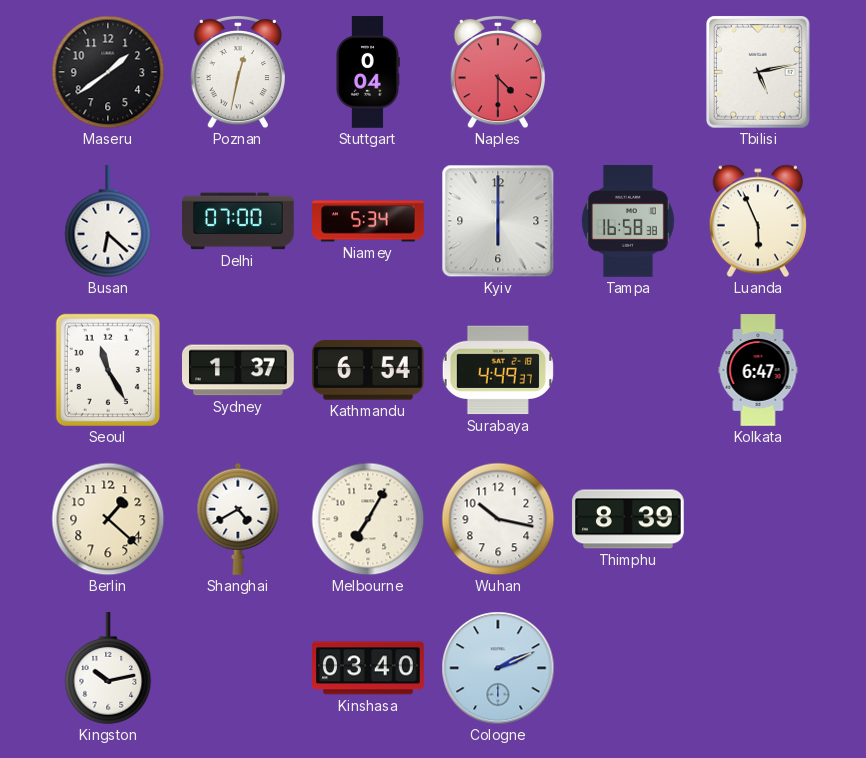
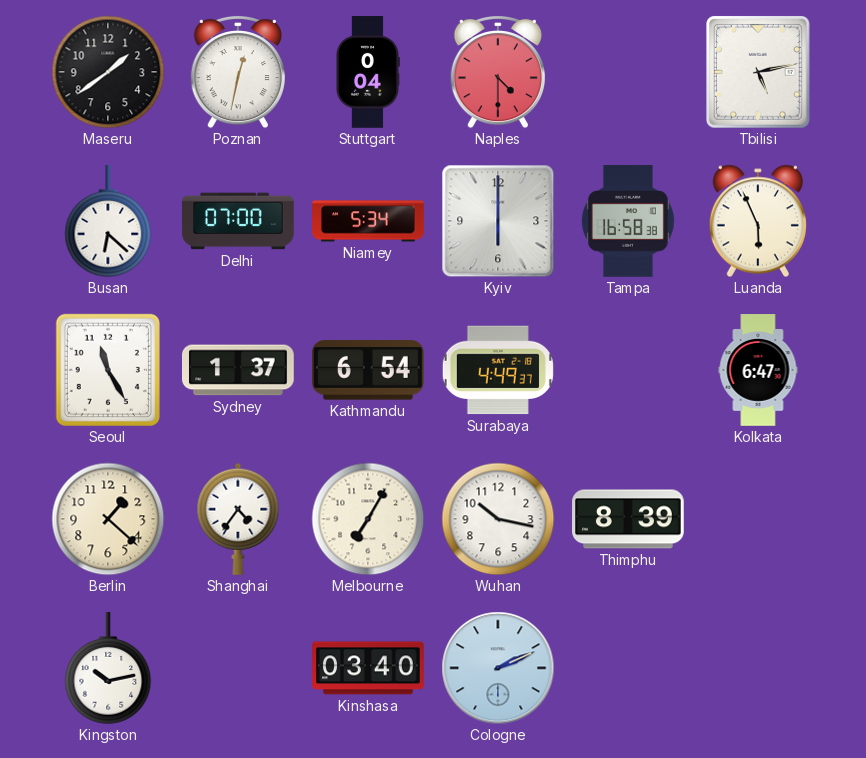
Shanghai: 4:40 -> 4:36
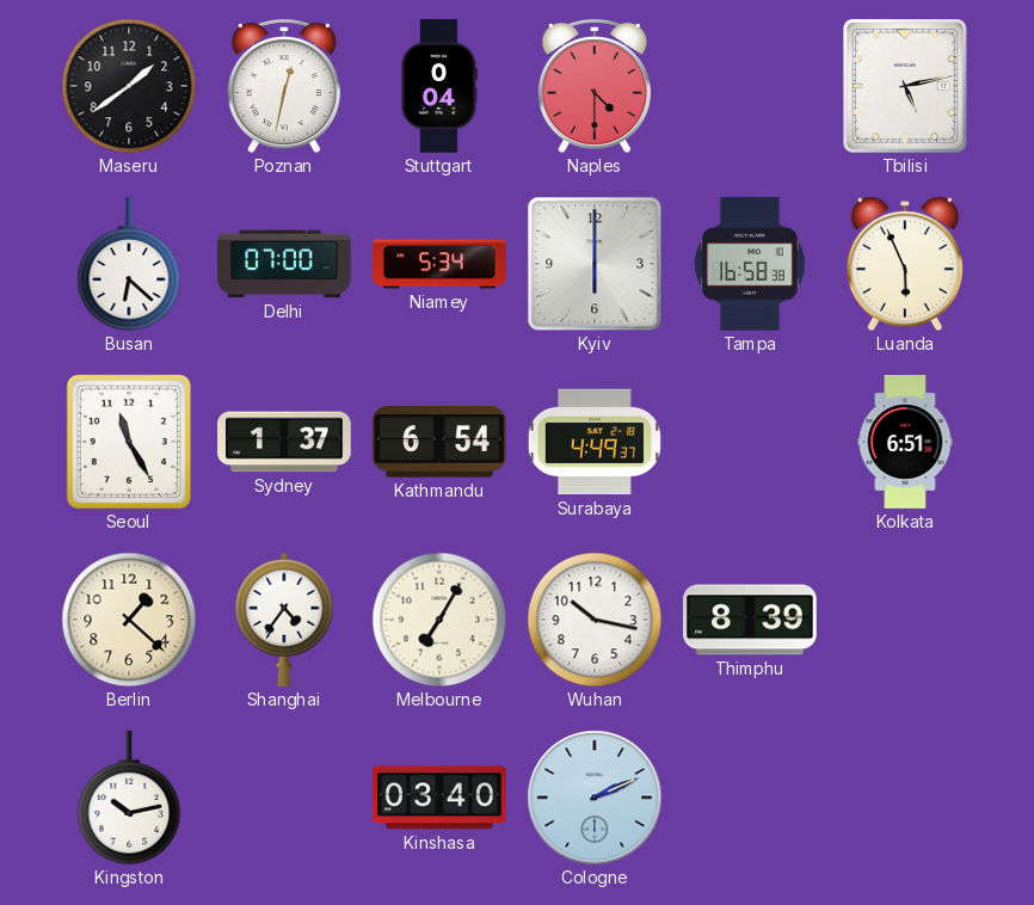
Kolkata: 6:47 -> 6:51
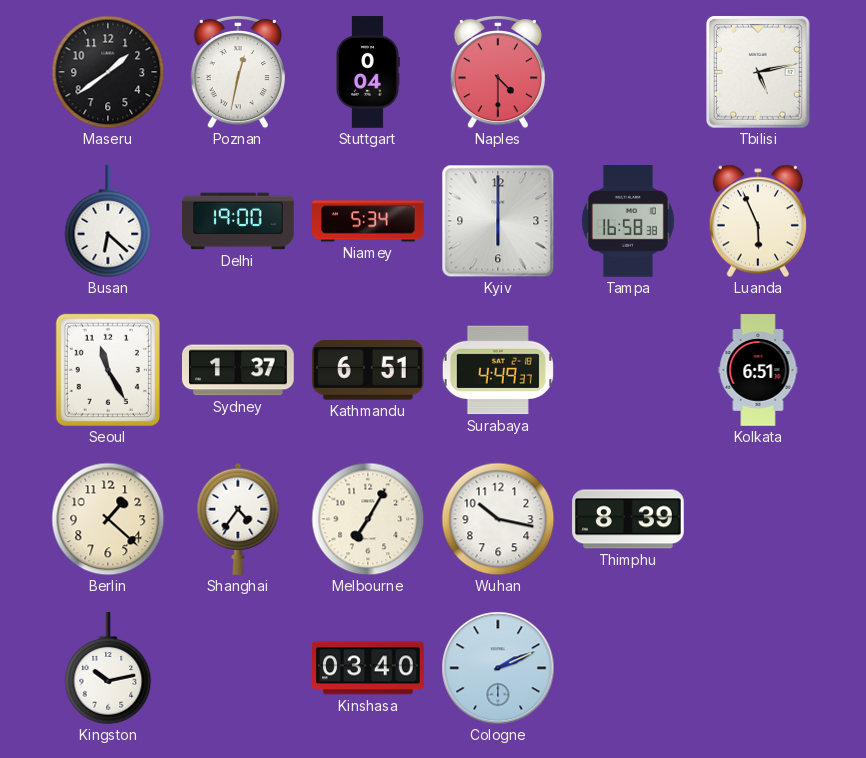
Delhi: 07:00 -> 19:00
Kathmandu: 6:54 -> 6:51
